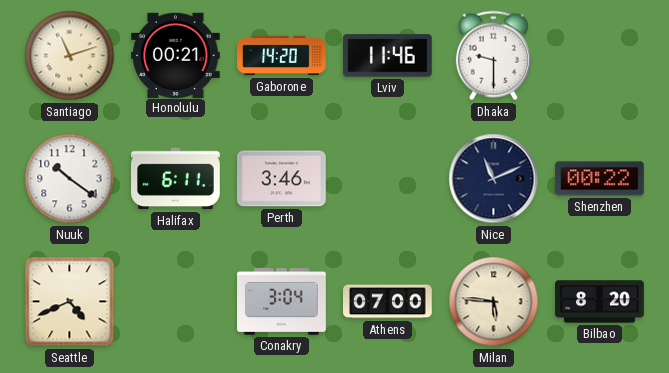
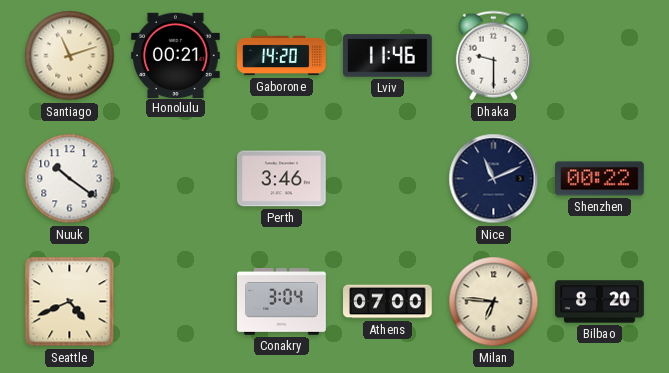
Halifax: 6:11 -> none
Milan: 5:46 -> 6:46
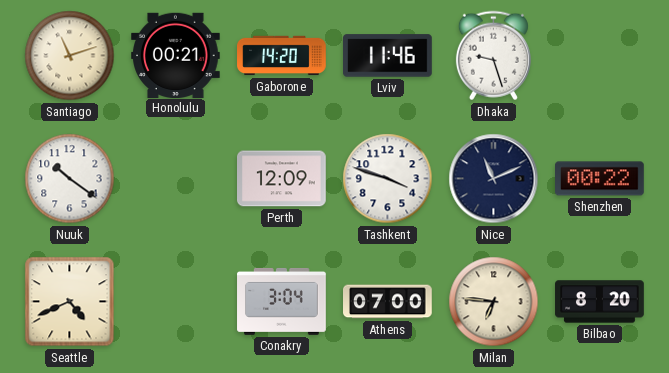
Dhaka: 9:30 -> 9:27
Perth: 3:46 -> 12:09
Tashkent: none -> 3:48
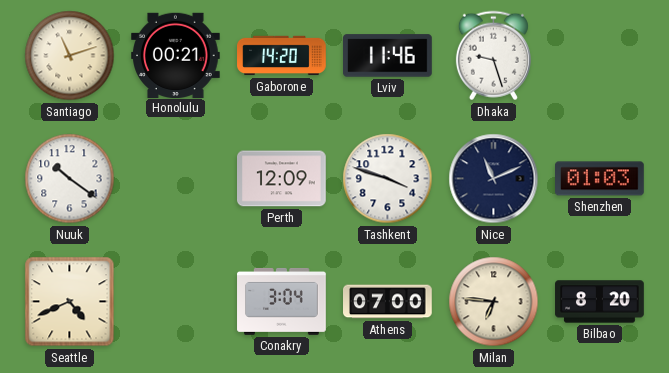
Shenzhen: 00:22 -> 01:03
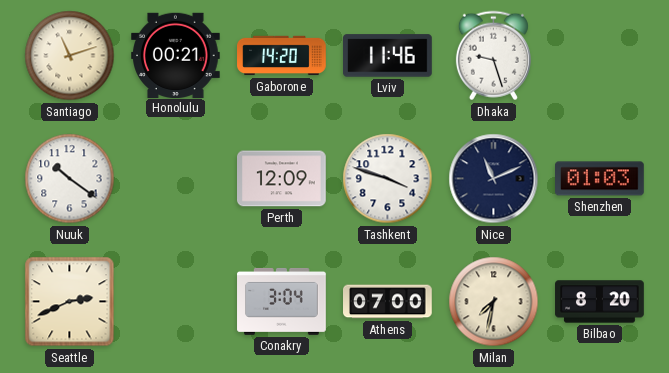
Seattle: 4:41 -> 2:41
Milan: 6:46 -> 7:32
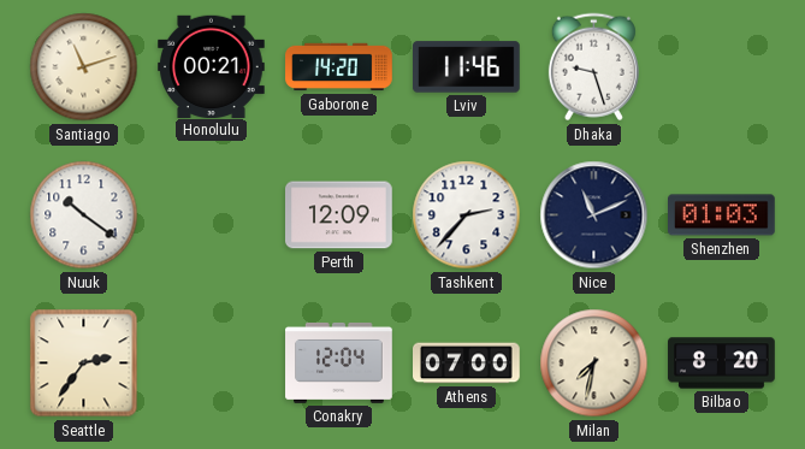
Tashkent: 3:48 -> 2:37
Seattle: 2:41 -> 2:36
Conakry: 3:04 -> 12:04
